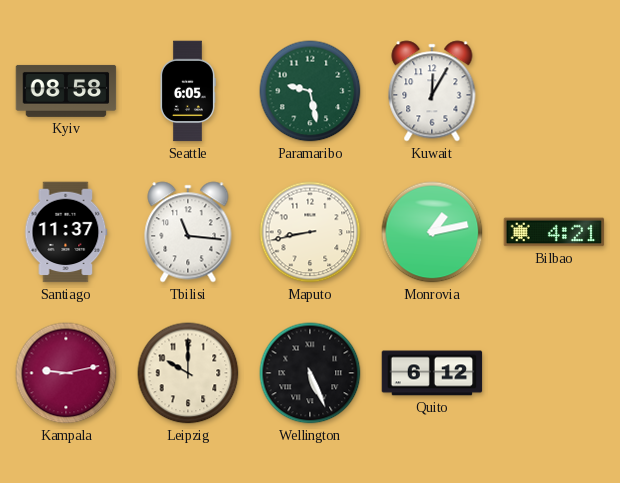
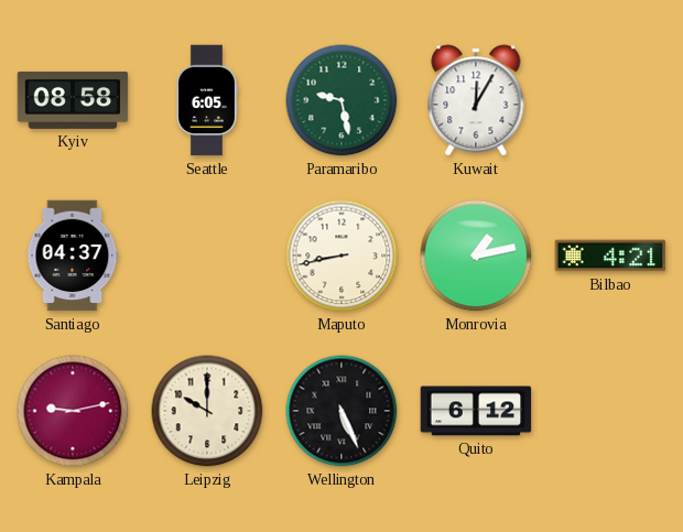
Santiago: 11:37 -> 04:37
Tbilisi: 11:16 -> none
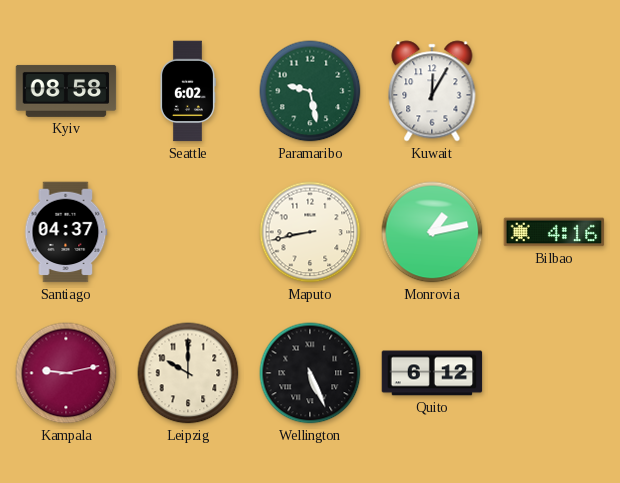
Seattle: 6:05 -> 6:02
Bilbao: 4:21 -> 4:16
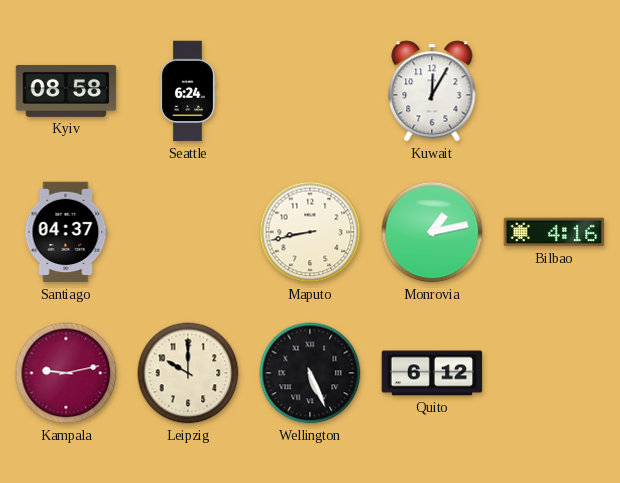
Seattle: 6:02 -> 6:24
Paramaribo: 9:28 -> none
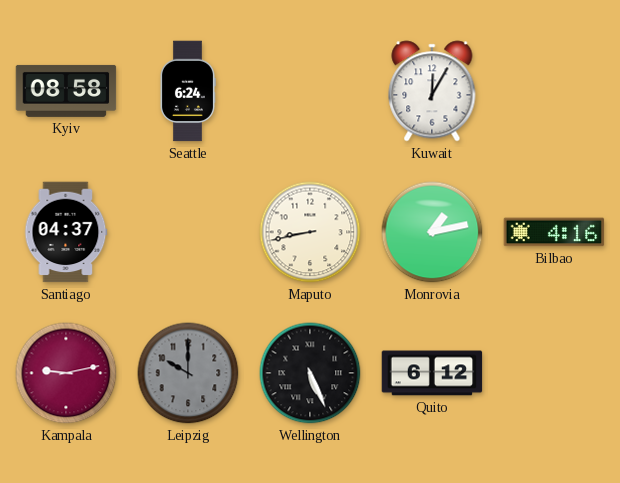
Leipzig dial: cream -> grey
